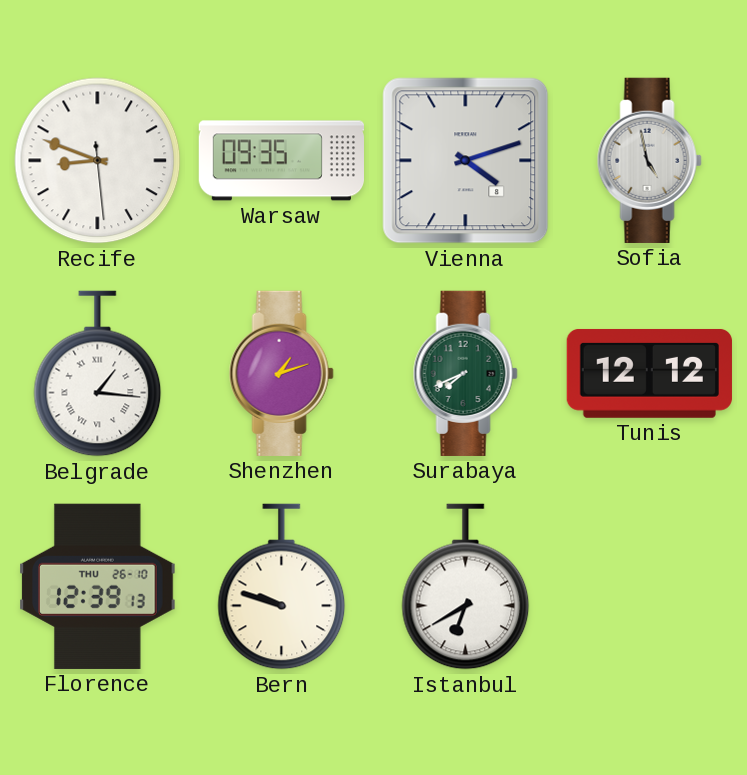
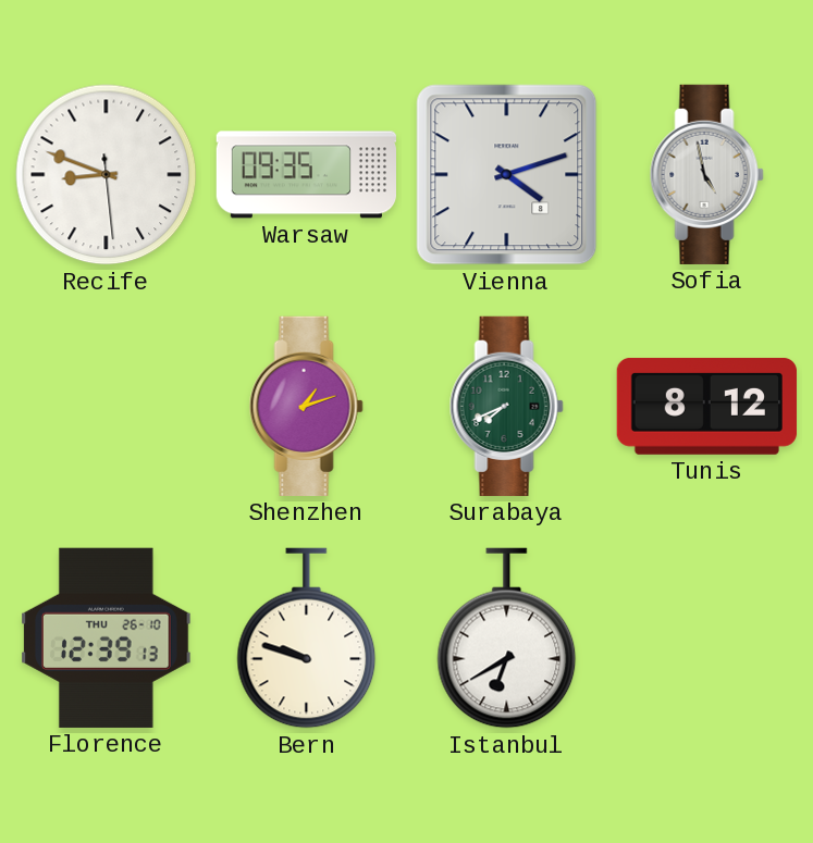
Belgrade: 1:16 -> none
Tunis: 12:12 -> 8:12
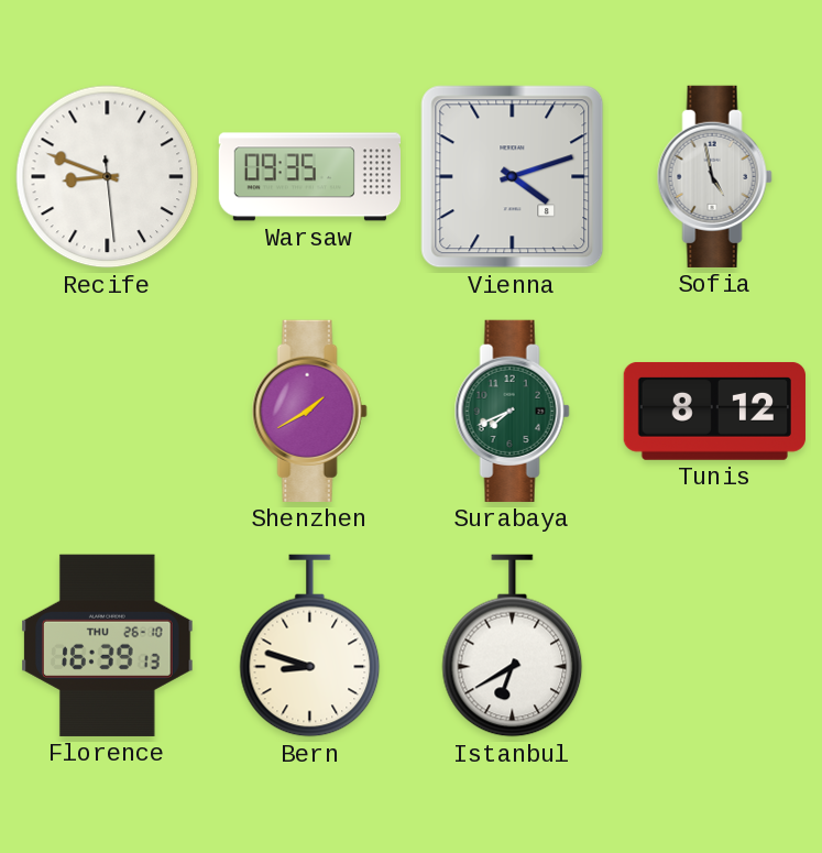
Shenzhen: 1:12 -> 1:40
Florence: 12:39 -> 16:39
Bern: 9:48 -> 8:48
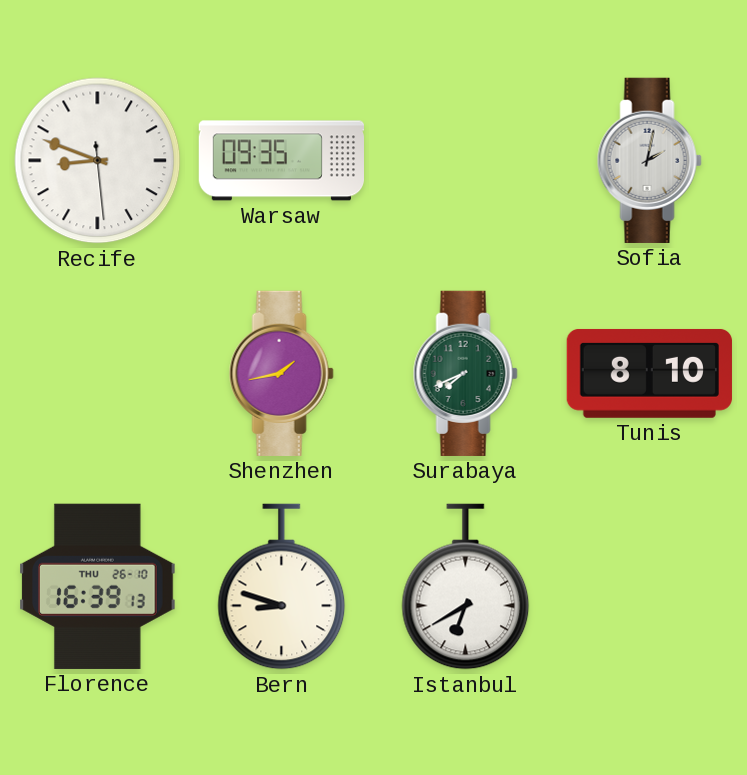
Vienna: 4:12 -> none
Sofia: 4:58 -> 2:02
Shenzhen: 1:40 -> 1:43
Tunis: 8:12 -> 8:10
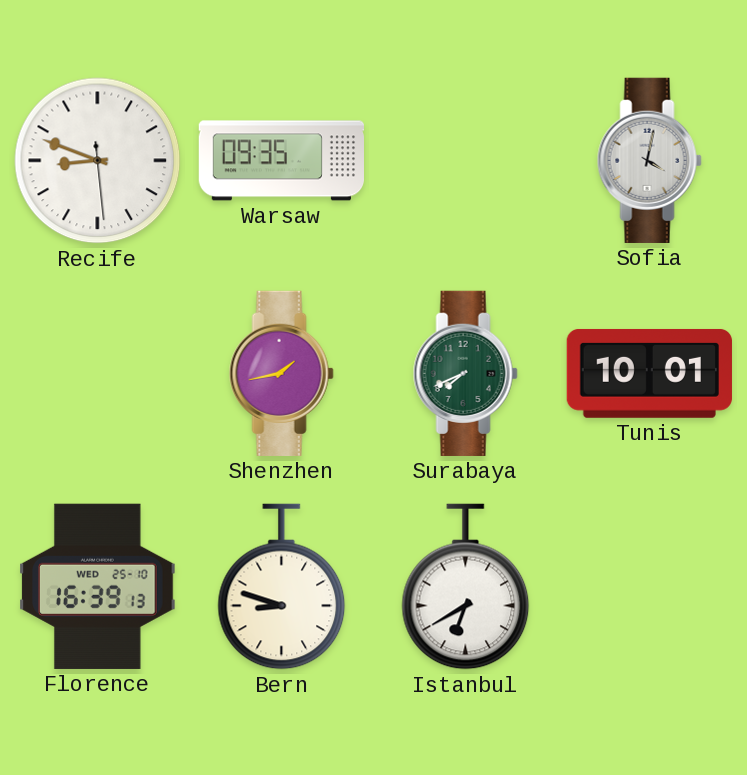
Sofia: 2:02 -> 4:02
Tunis: 8:10 -> 10:01
Florence date: THU 26-10 -> WED 25-10
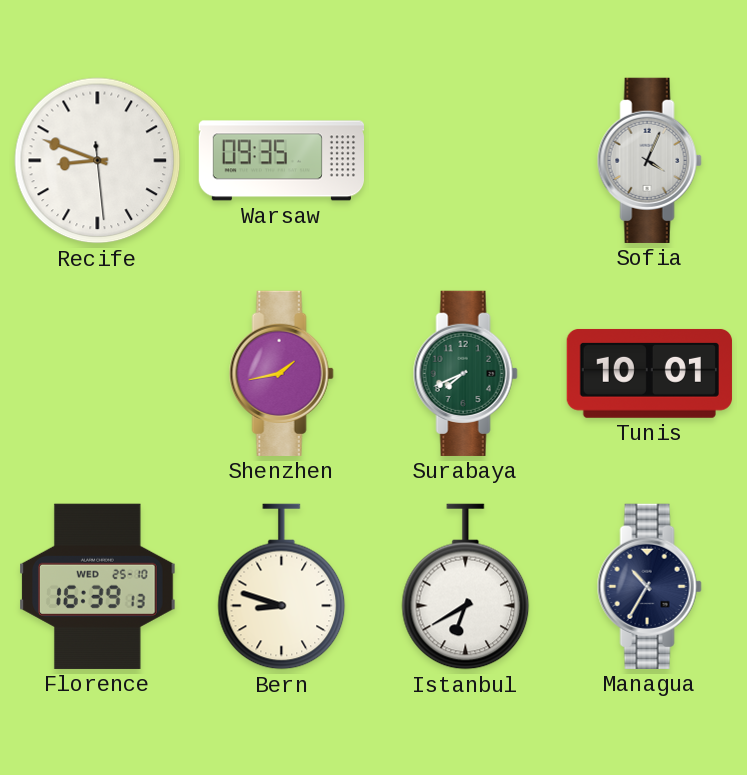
Sofia: 4:02 -> 4:04
Managua: none -> 10:35
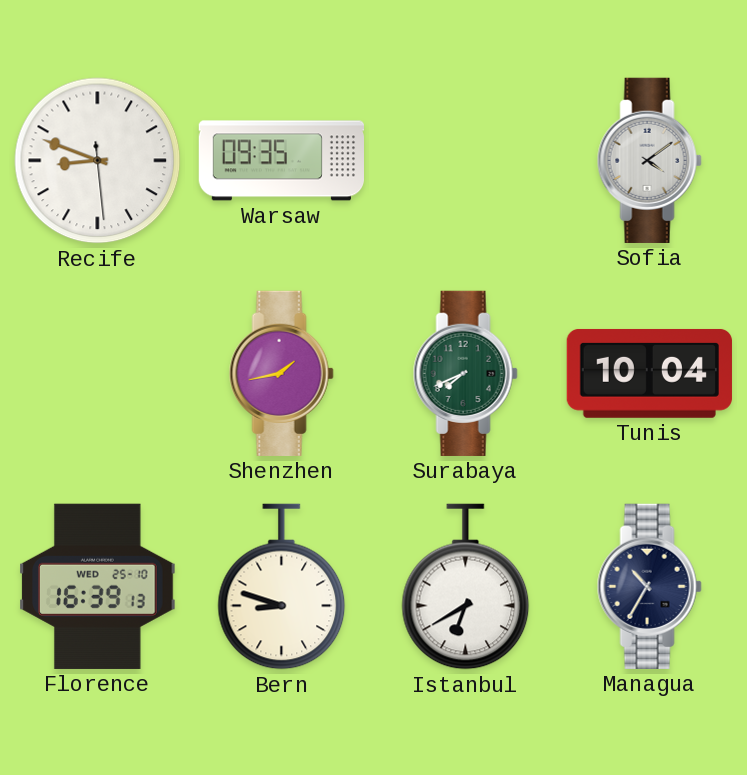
Sofia: 4:04 -> 4:09
Tunis: 10:01 -> 10:04
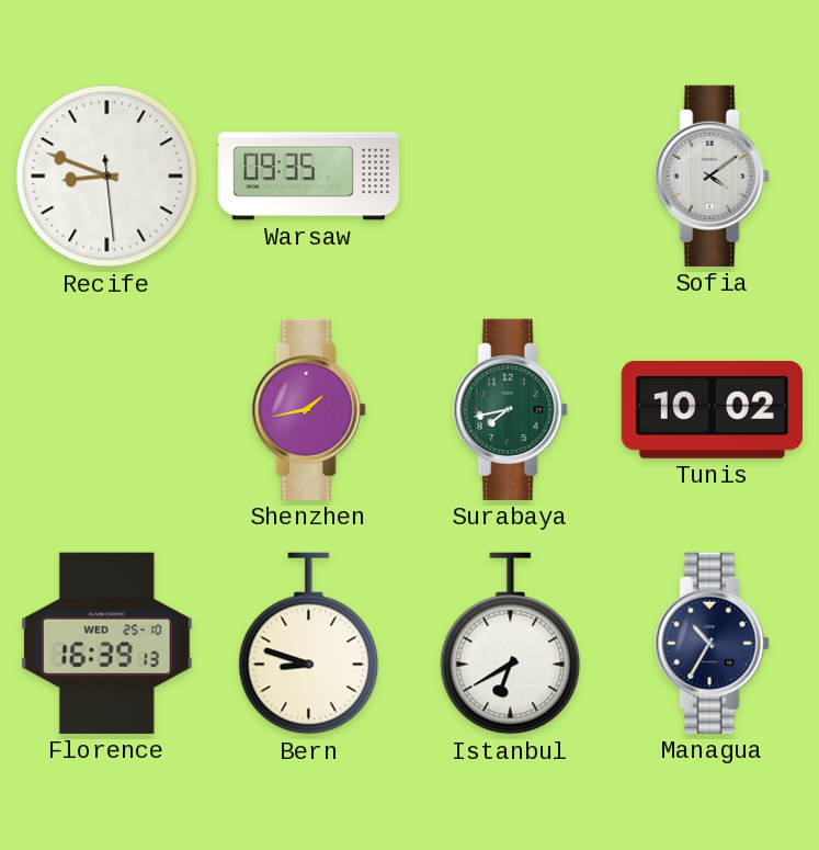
Surabaya: 7:41 -> 7:43
Tunis: 10:04 -> 10:02
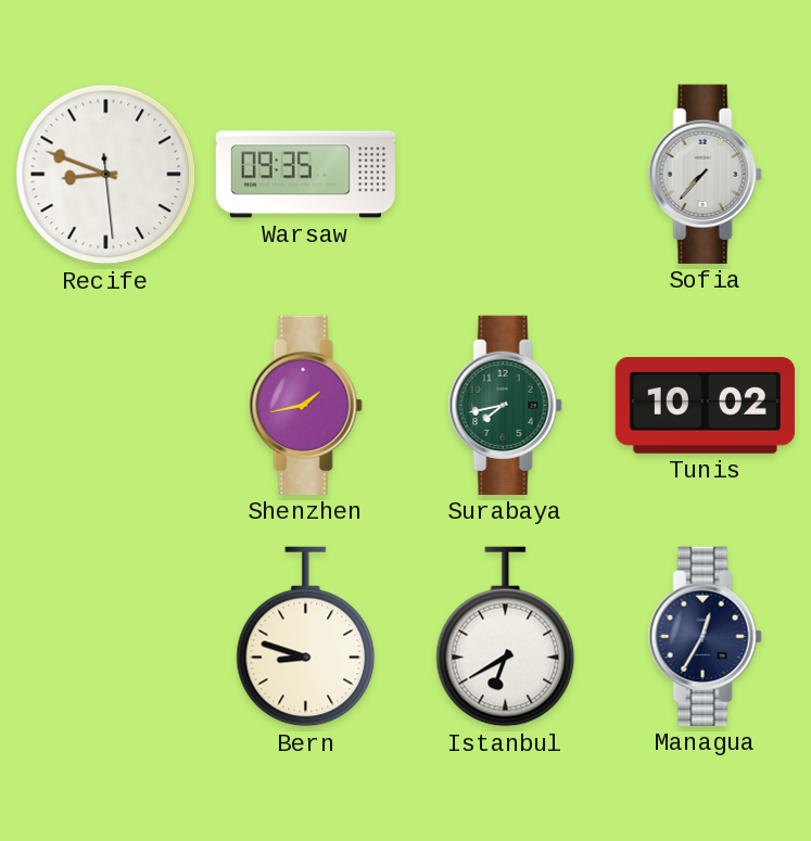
Sofia: 4:09 -> 7:37
Florence: 16:39 -> none
Managua: 10:35 -> 12:35
